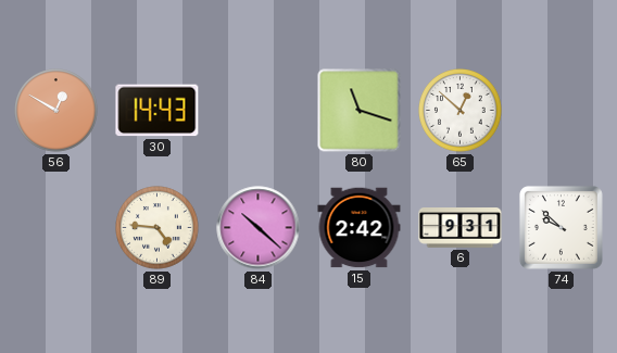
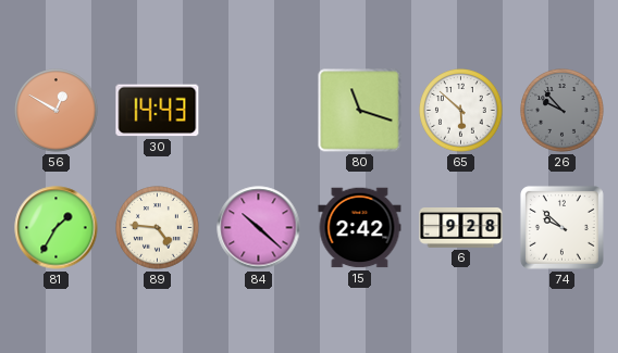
65: 12:52 -> 5:52
26: none -> 9:53
81: none -> 1:35
6: 9:31 -> 9:28
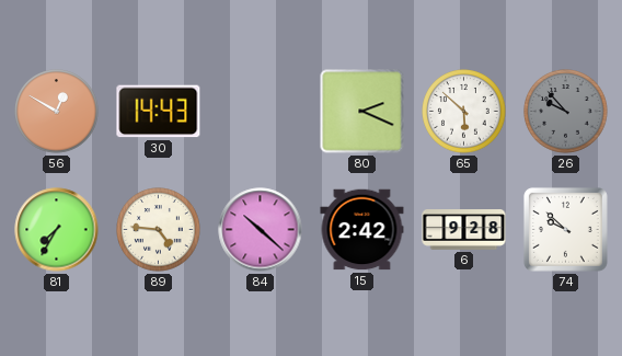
80: 11:18 -> 2:19
81: 1:35 -> 7:35
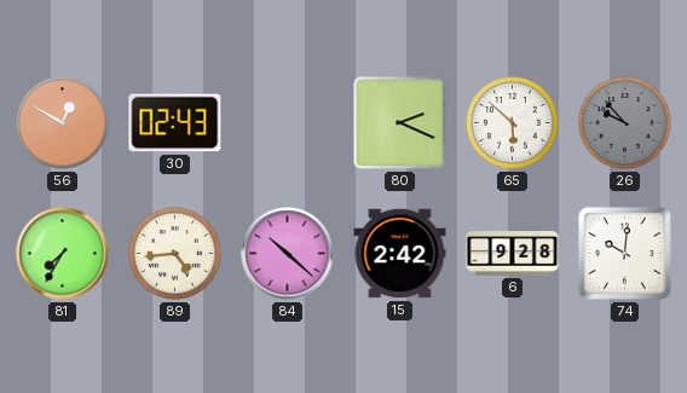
30: 14:43 -> 02:43
89: 4:46 -> 4:44
74: 9:52 -> 10:01
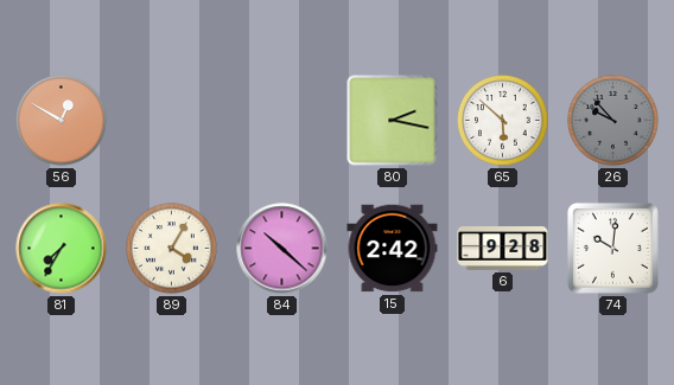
30: 02:43 -> none
80: 2:19 -> 2:17
89: 4:44 -> 4:05
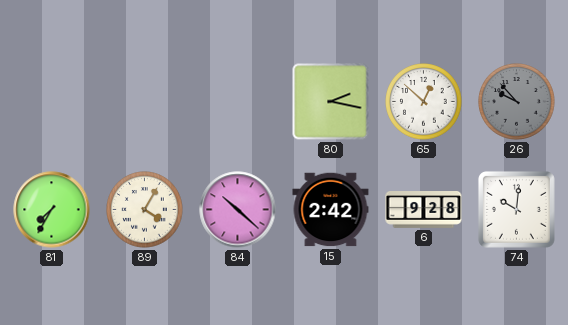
56: 12:50 -> none
65: 5:52 -> 12:52
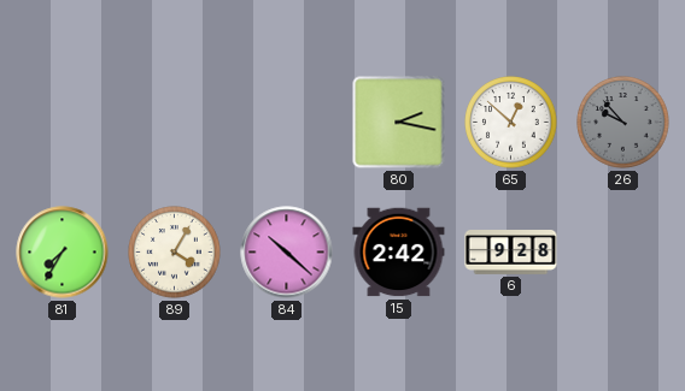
74: 10:01 -> none
